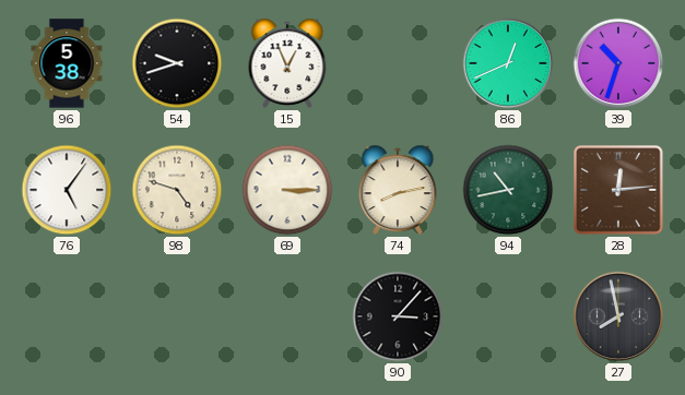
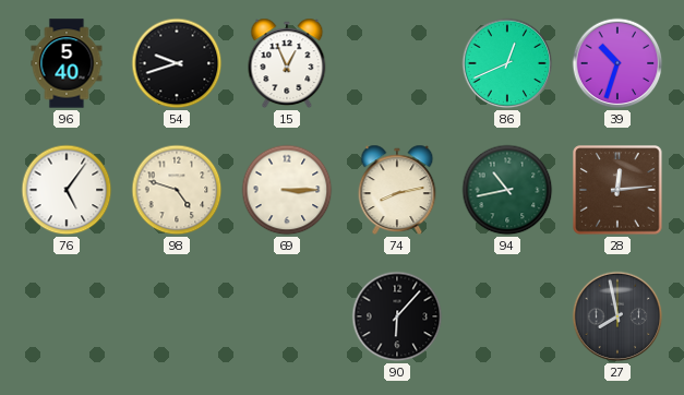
96: 5:38 -> 5:40
90: 3:07 -> 6:07
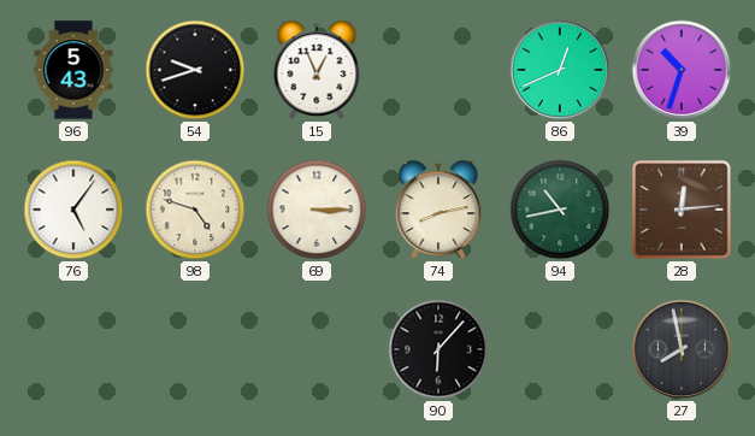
96: 5:40 -> 5:43
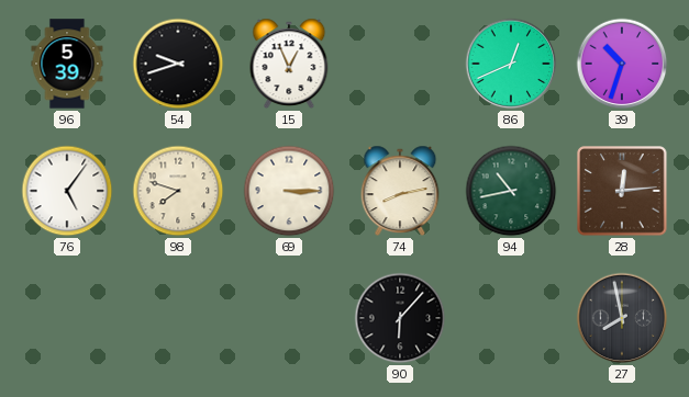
96: 5:43 -> 5:39
98: 4:48 -> 7:48
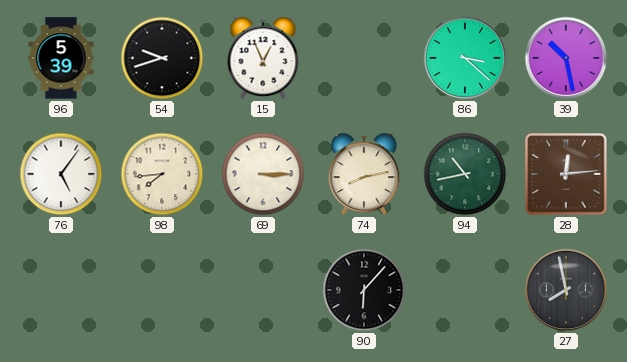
86: 12:41 -> 3:22
39: 10:33 -> 10:28
98: 7:48 -> 7:44
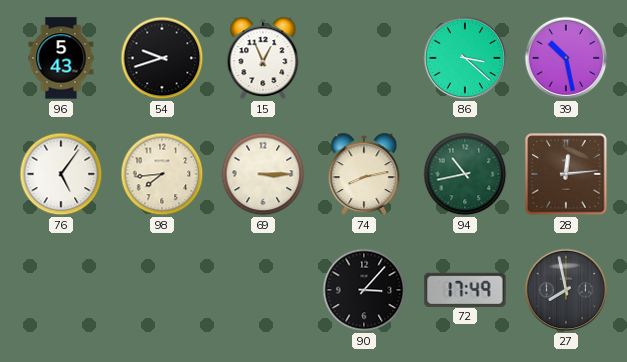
96: 5:39 -> 5:43
90: 6:07 -> 3:07
72: none -> 17:49
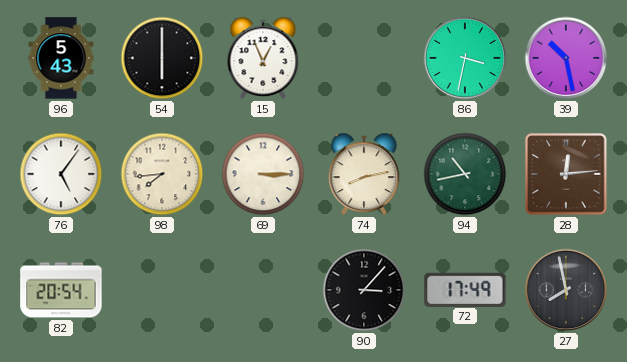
54: 9:42 -> 6:00
86: 3:22 -> 3:32
82: none -> 20:54
